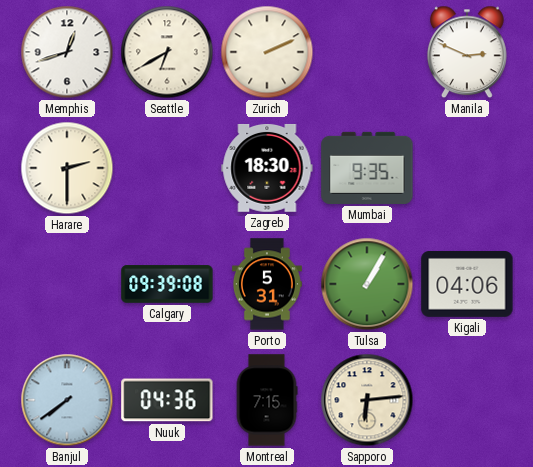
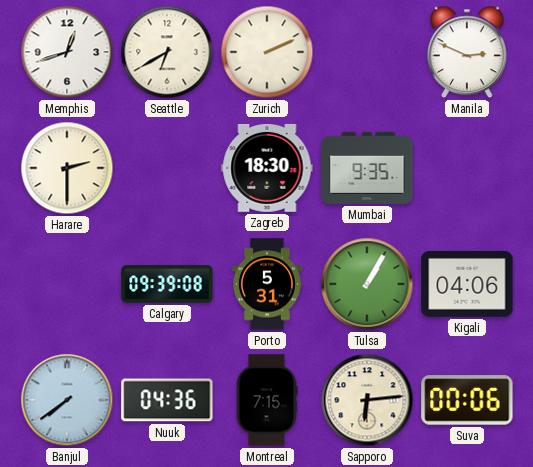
Suva: none -> 00:06
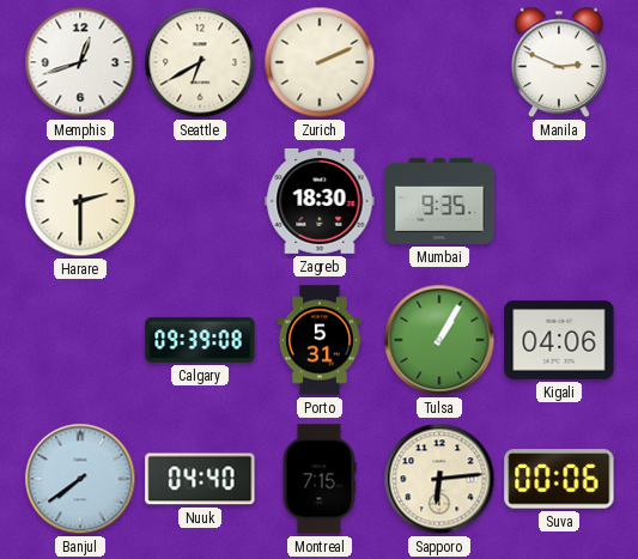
Nuuk: 04:36 -> 04:40
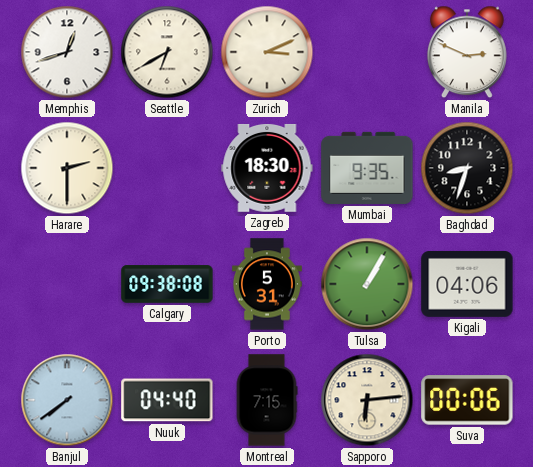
Zurich: 2:11 -> 3:11
Baghdad: none -> 8:33
Calgary: 09:39 -> 09:38
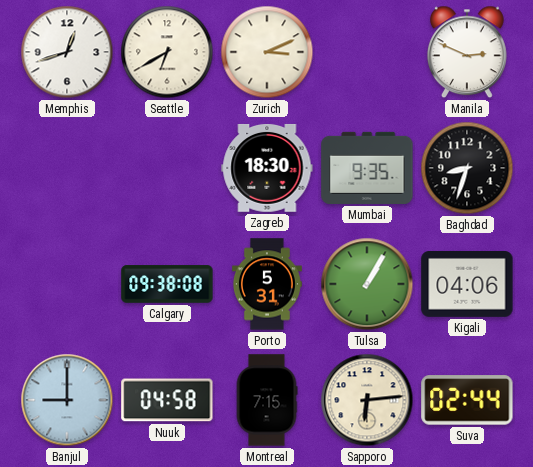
Harare: 2:30 -> none
Banjul: 7:39 -> 9:00
Nuuk: 04:40 -> 04:58
Suva: 00:06 -> 02:44
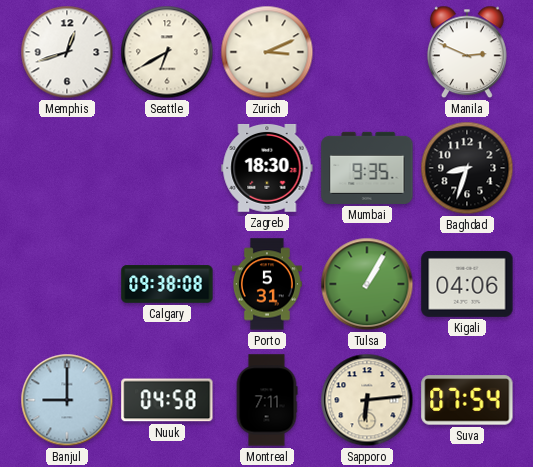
Montreal: 7:15 -> 7:11
Suva: 02:44 -> 07:54
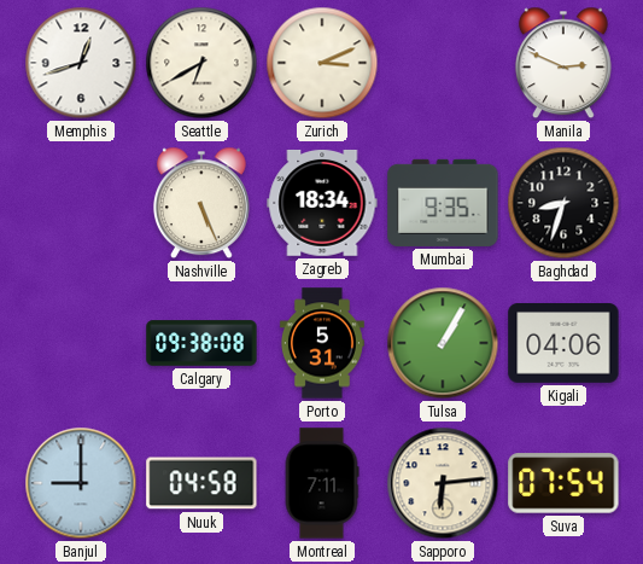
Nashville: none -> 5:26
Zagreb: 18:30 -> 18:34
